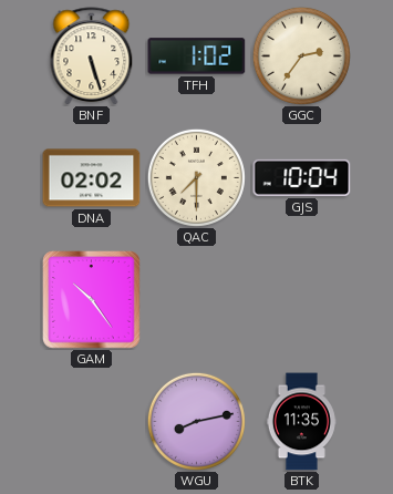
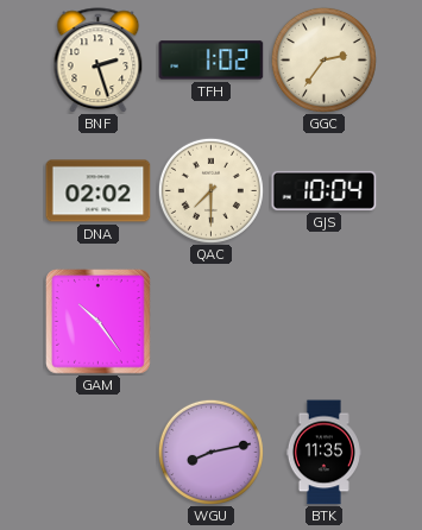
BNF: 5:27 -> 2:27
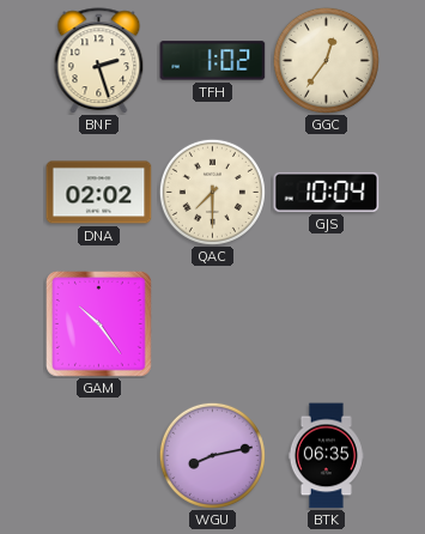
GGC: 2:36 -> 12:36
BTK: 11:35 -> 06:35
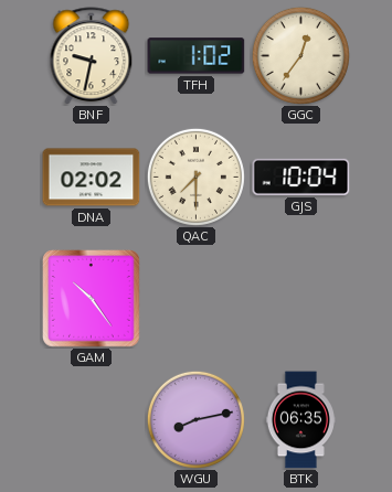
BNF: 2:27 -> 9:32
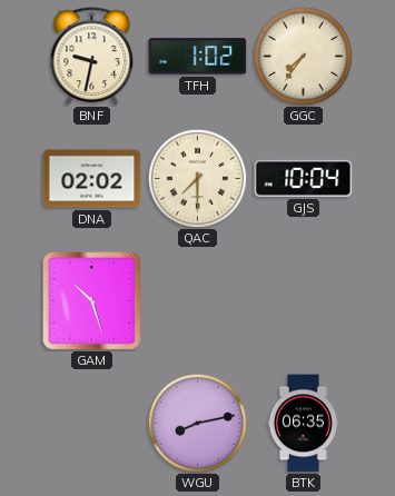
GGC: 12:36 -> 7:36
GAM: 10:24 -> 10:27
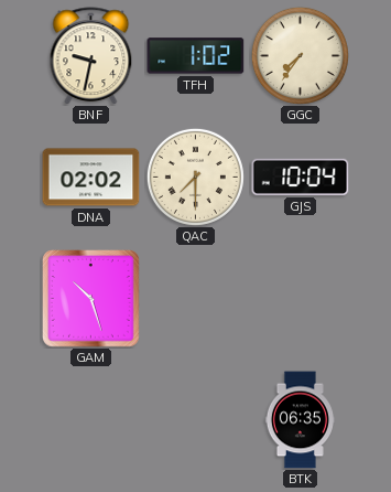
WGU: 8:13 -> none
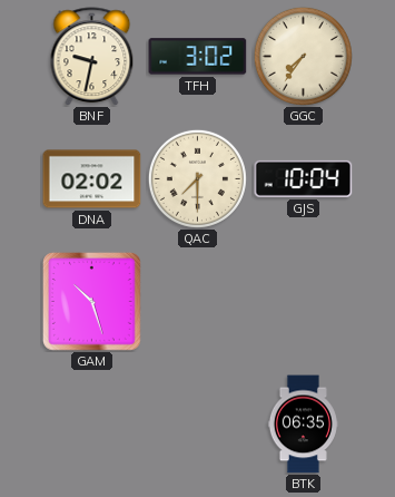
TFH: 1:02 -> 3:02
